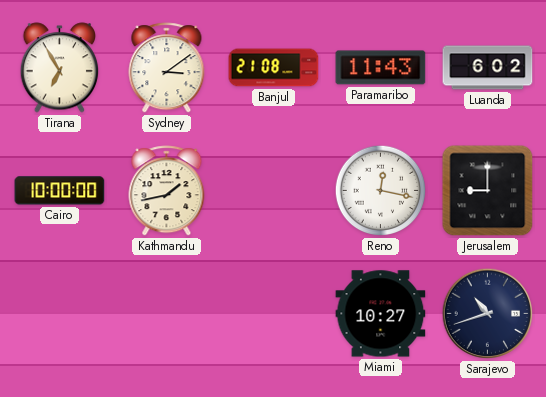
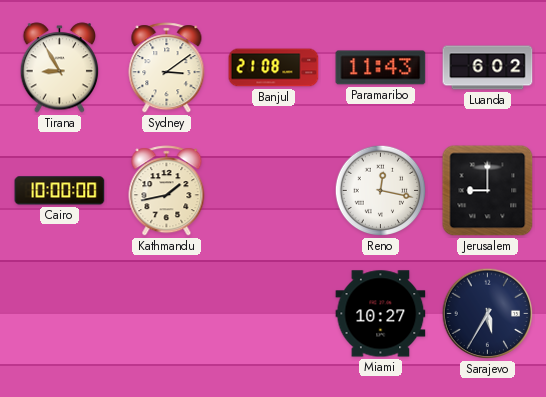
Tirana: 6:55 -> 8:55
Sarajevo: 10:42 -> 5:35
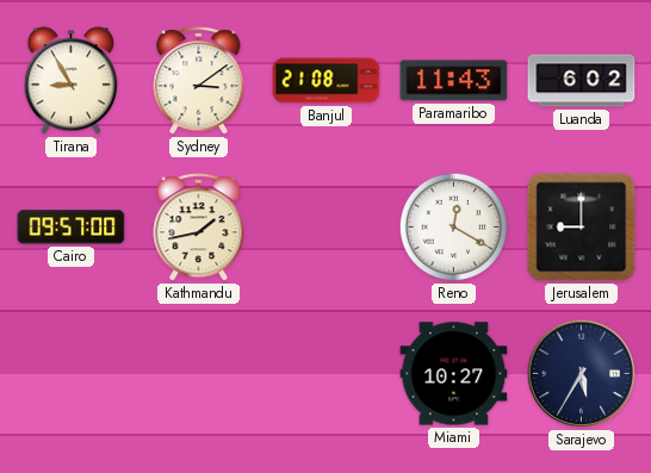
Cairo: 10:00 -> 09:57
Reno: 12:17 -> 12:20
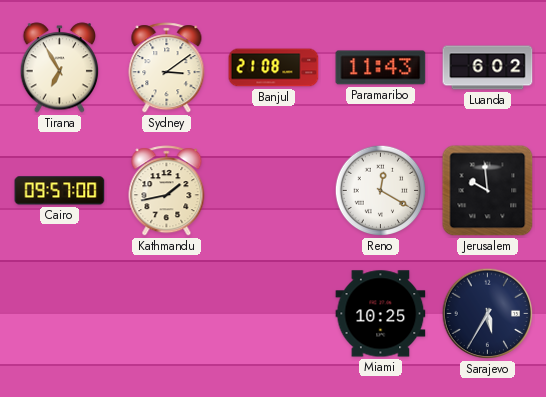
Tirana: 8:55 -> 6:55
Jerusalem: 9:00 -> 9:59
Miami: 10:27 -> 10:25
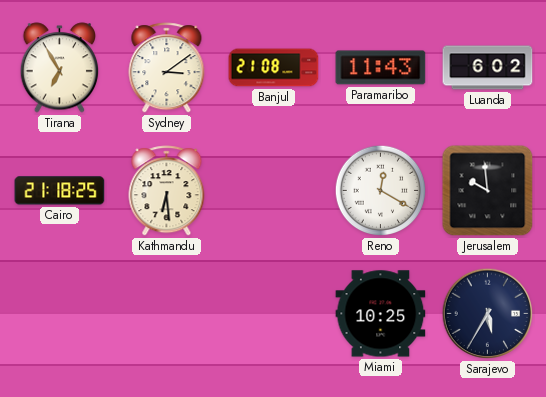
Cairo: 09:57 -> 21:18
Kathmandu: 1:43 -> 6:29
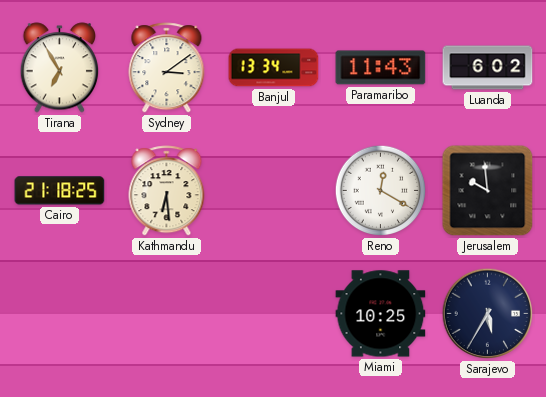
Banjul: 21:08 -> 13:34
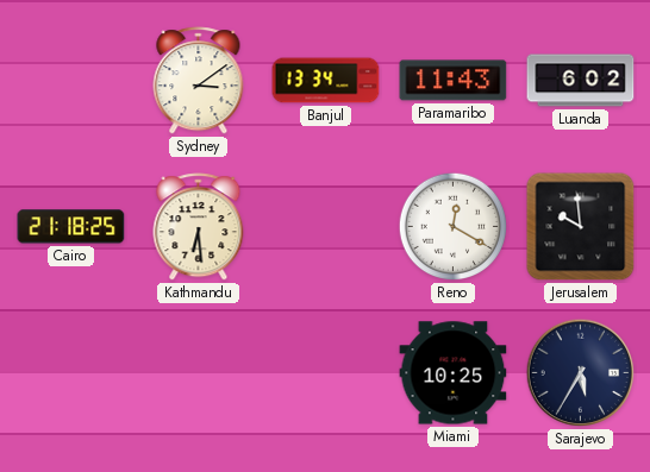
Tirana: 6:55 -> none
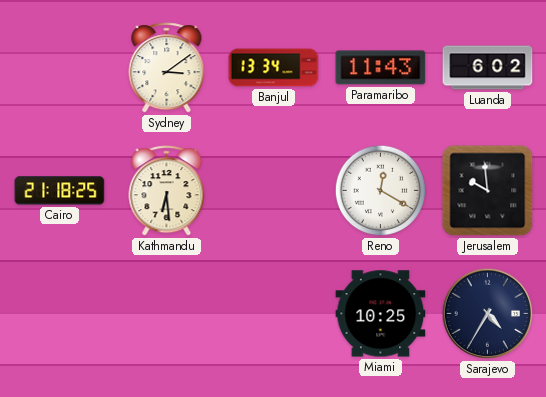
Sarajevo: 5:35 -> 4:35
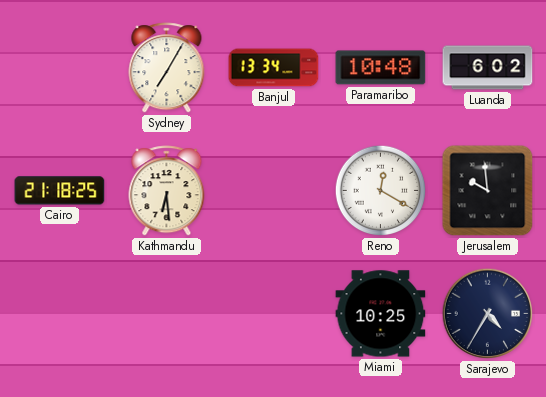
Sydney: 3:09 -> 7:05
Paramaribo: 11:43 -> 10:48
